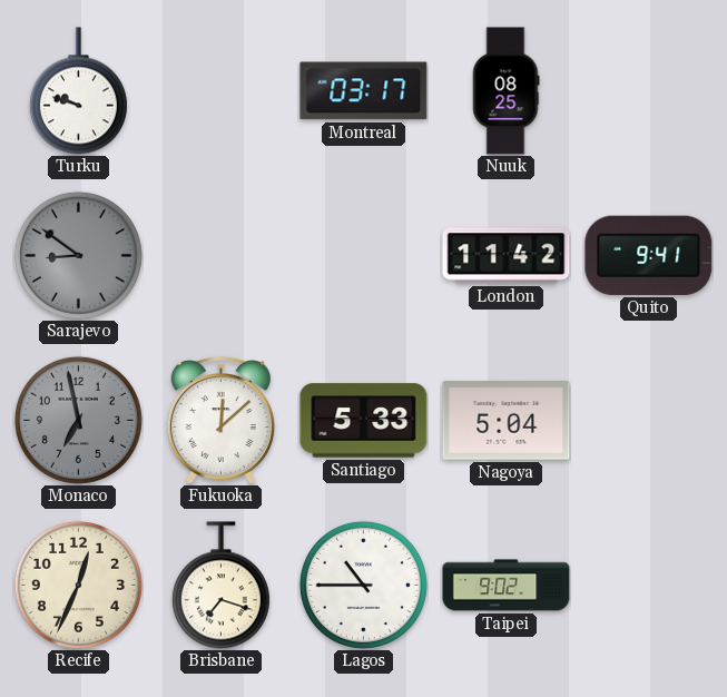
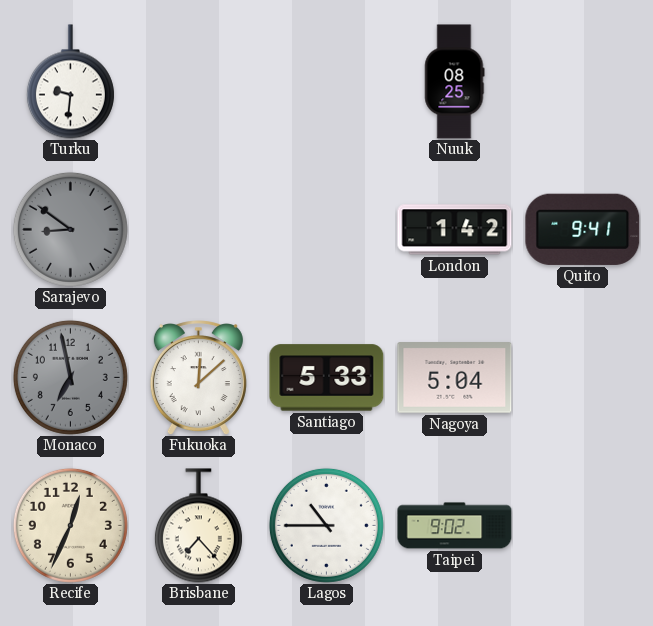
Turku: 9:48 -> 9:31
Montreal: 03:17 -> none
London: 11:42 -> 1:42
Brisbane: 7:18 -> 7:23
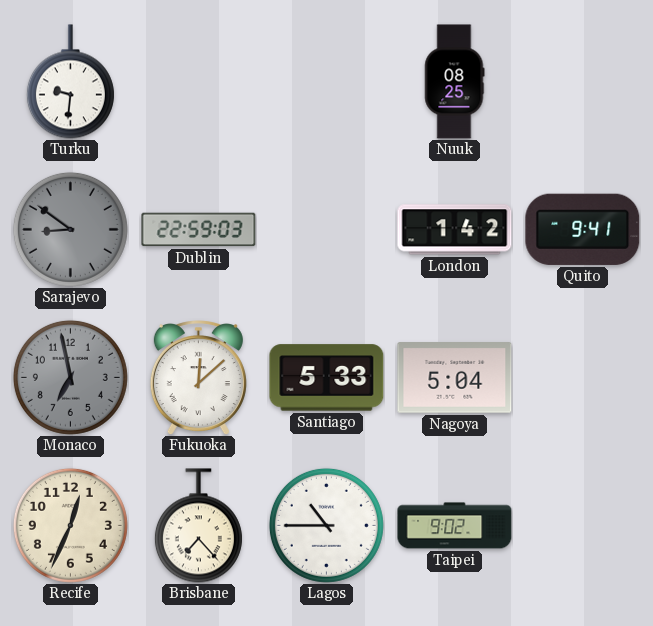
Dublin: none -> 22:59
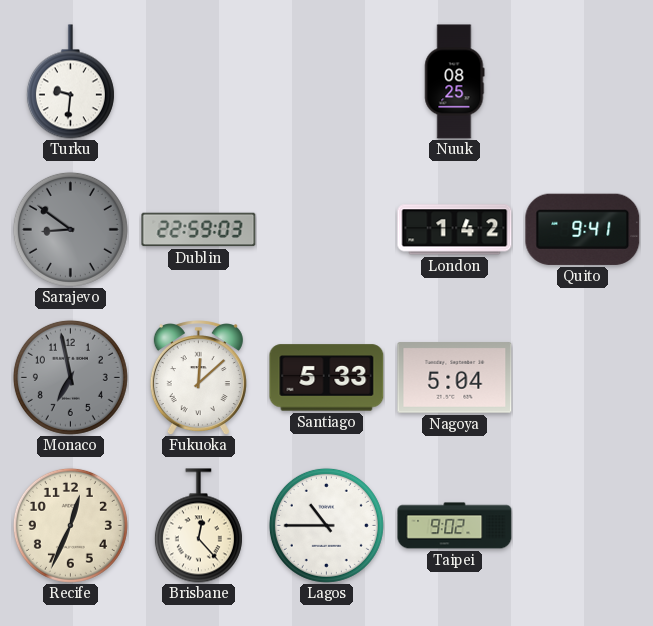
Brisbane: 7:23 -> 12:23
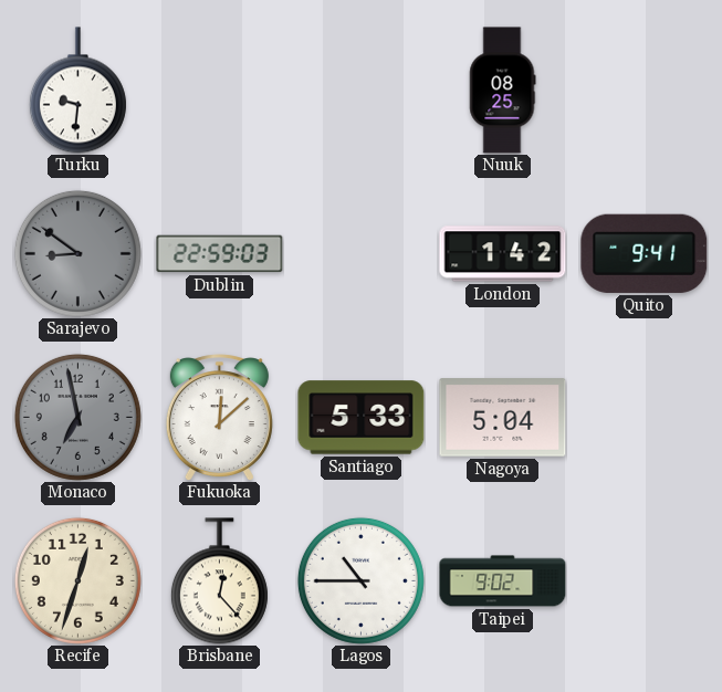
Recife: 12:34 -> 12:33
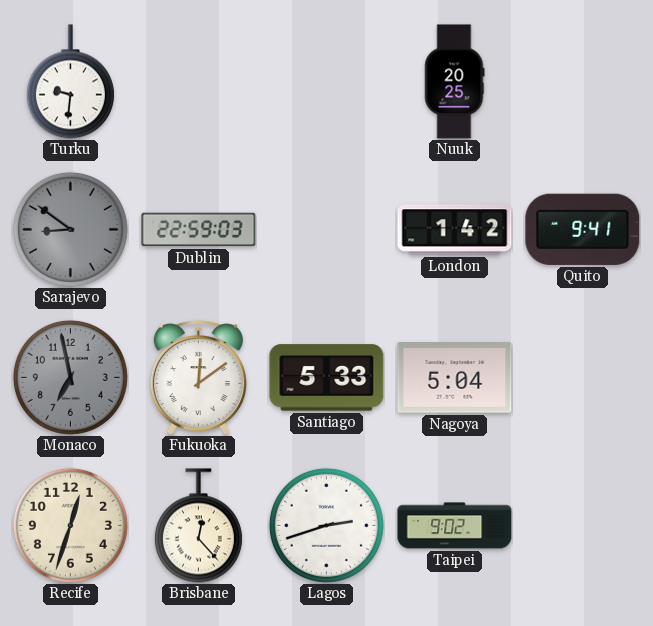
Nuuk: 08:25 -> 20:25
Fukuoka: 12:08 -> 12:09
Lagos: 10:45 -> 2:42
